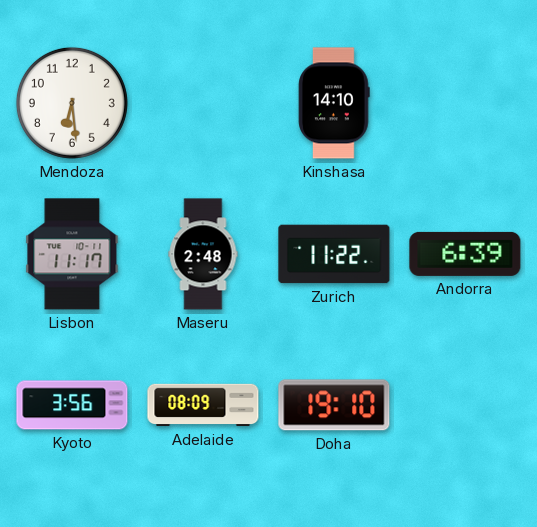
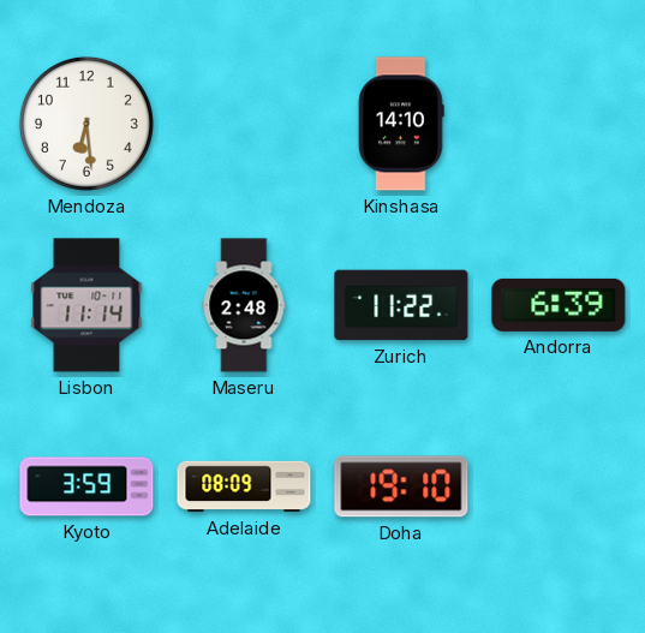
Lisbon: 11:17 -> 11:14
Kyoto: 3:56 -> 3:59
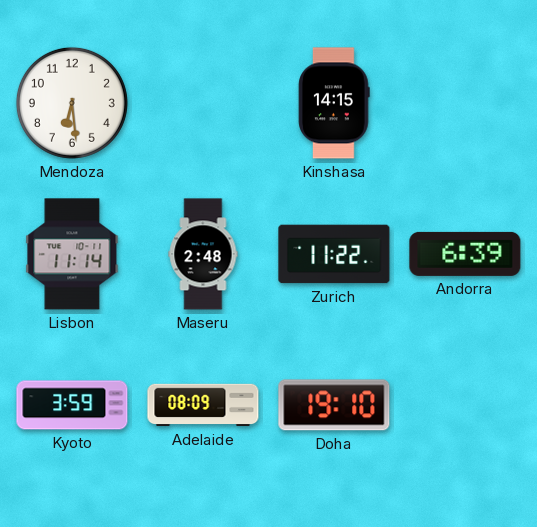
Kinshasa: 14:10 -> 14:15
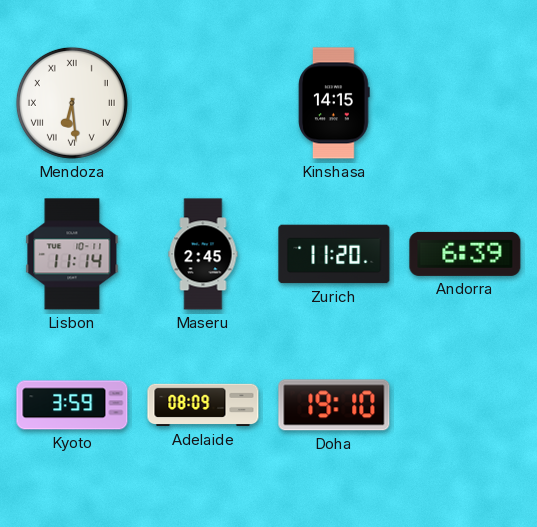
Mendoza numerals: Arabic -> Roman
Maseru: 2:48 -> 2:45
Zurich: 11:22 -> 11:20
